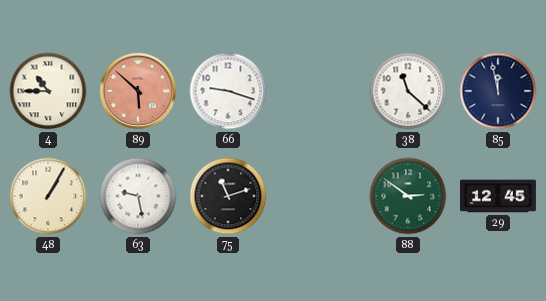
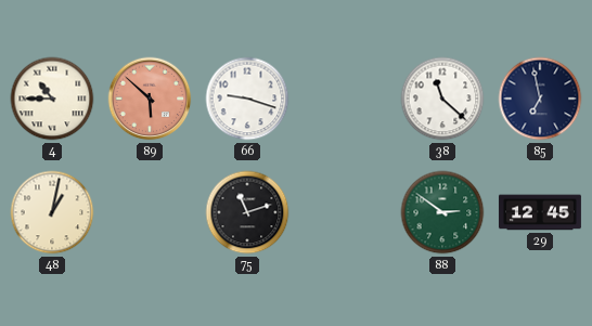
85: 11:58 -> 6:58
48: 1:05 -> 1:02
63: 9:28 -> none
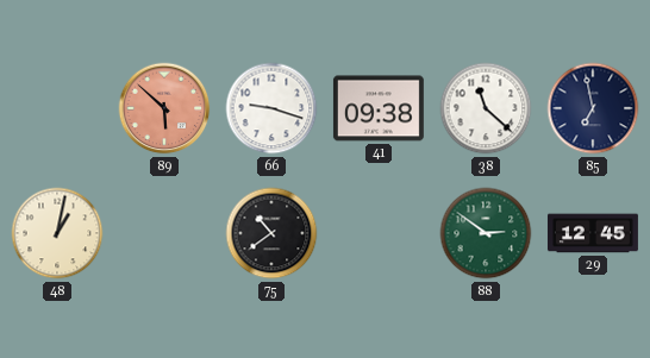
4: 10:45 -> none
41: none -> 09:38
75: 11:12 -> 10:39
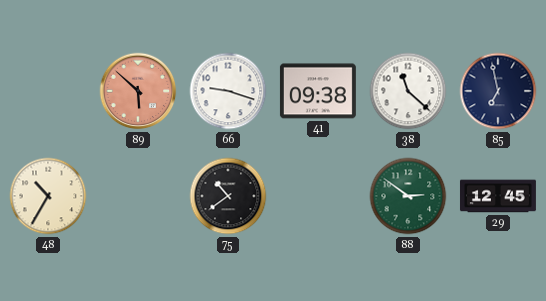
48: 1:02 -> 10:35
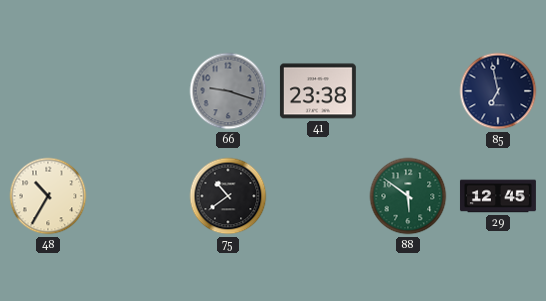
89: 5:52 -> none
66 dial: white -> grey
41: 09:38 -> 23:38
38: 11:22 -> none
88: 2:51 -> 5:51
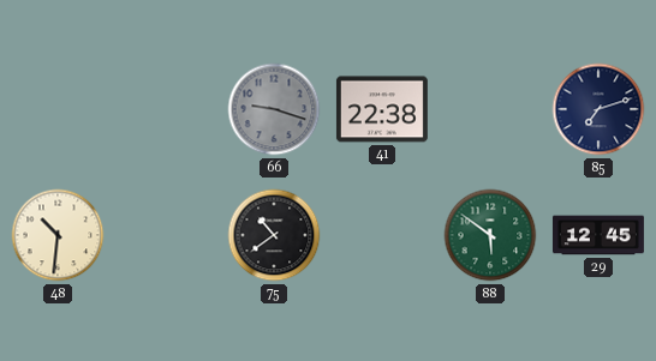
41: 23:38 -> 22:38
85: 6:58 -> 7:12
48: 10:35 -> 10:31
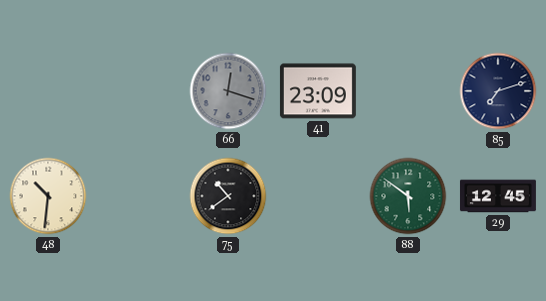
66: 9:18 -> 12:18
41: 22:38 -> 23:09
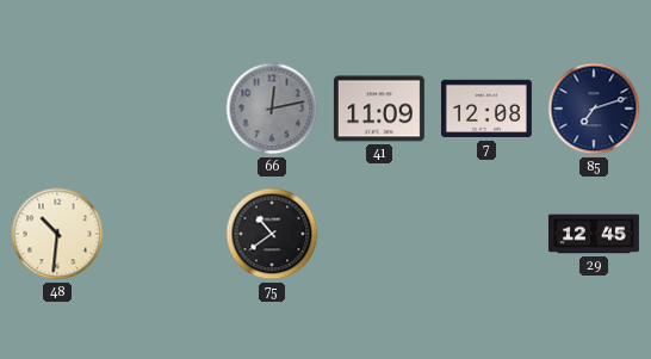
66: 12:18 -> 12:13
41: 23:09 -> 11:09
7: none -> 12:08
88: 5:51 -> none
